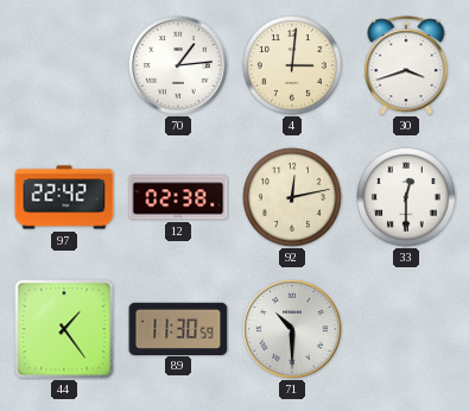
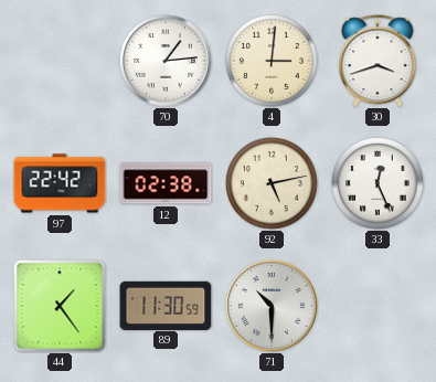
92: 12:13 -> 5:13
33: 12:30 -> 12:26
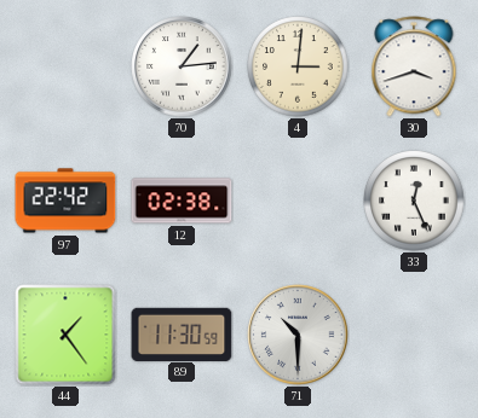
92: 5:13 -> none
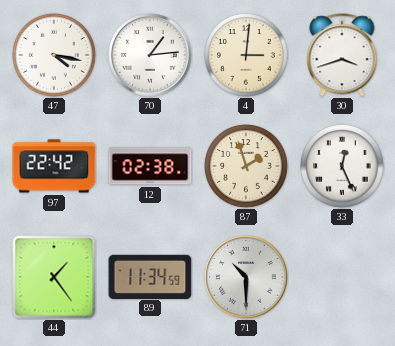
47: none -> 4:17
87: none -> 1:57
89: 11:30 -> 11:34
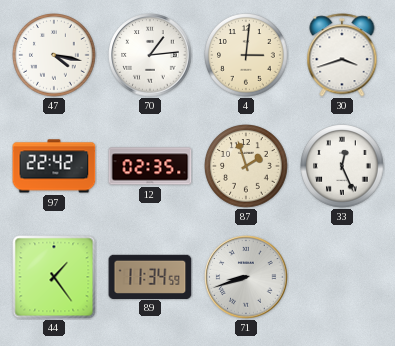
12: 02:38 -> 02:35
71: 10:30 -> 8:42
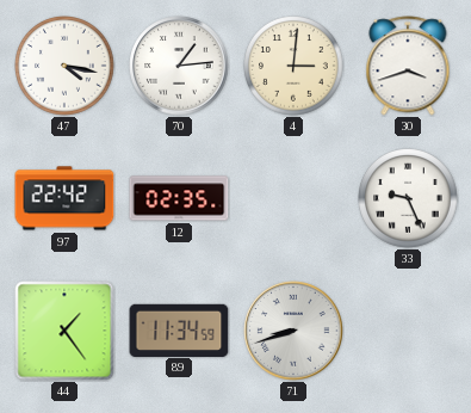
87: 1:57 -> none
33: 12:26 -> 9:26
